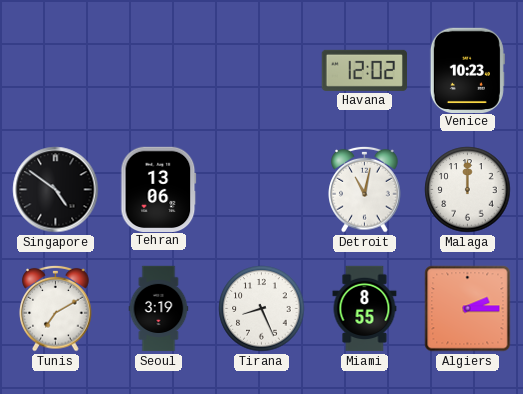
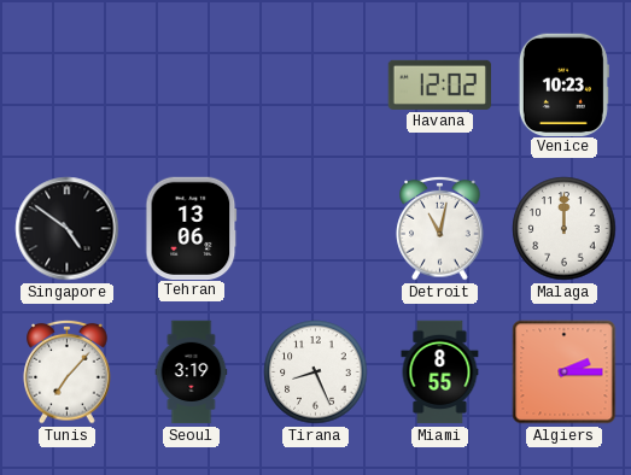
Tunis: 7:10 -> 7:07
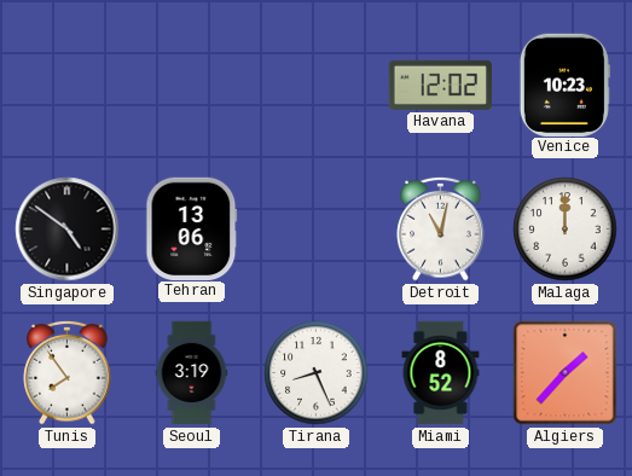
Tunis: 7:07 -> 7:54
Miami: 8:55 -> 8:52
Algiers: 2:15 -> 1:37
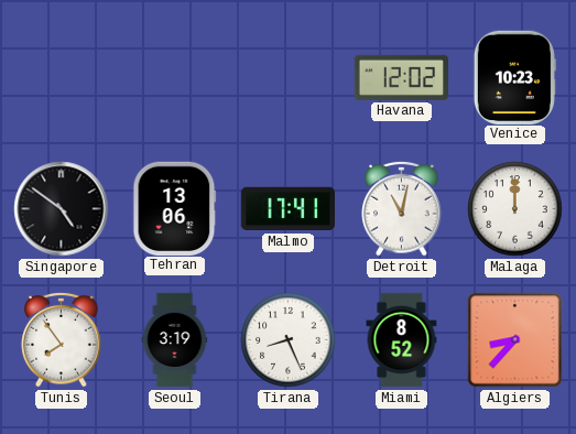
Malmo: none -> 17:41
Algiers: 1:37 -> 8:37
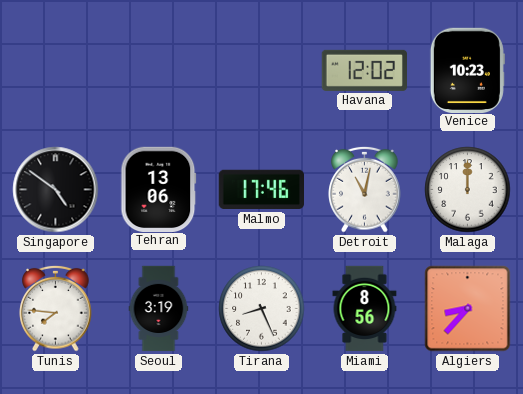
Malmo: 17:41 -> 17:46
Tunis: 7:54 -> 7:46
Miami: 8:52 -> 8:56
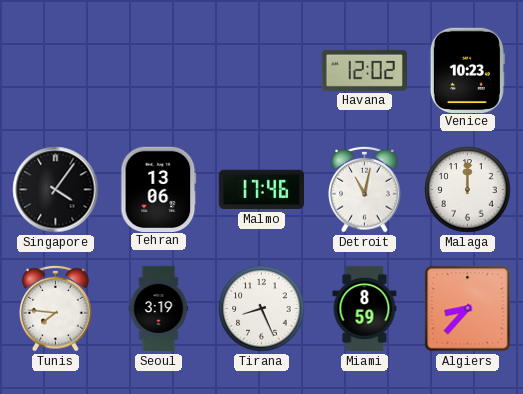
Singapore: 4:51 -> 4:06
Miami: 8:56 -> 8:59
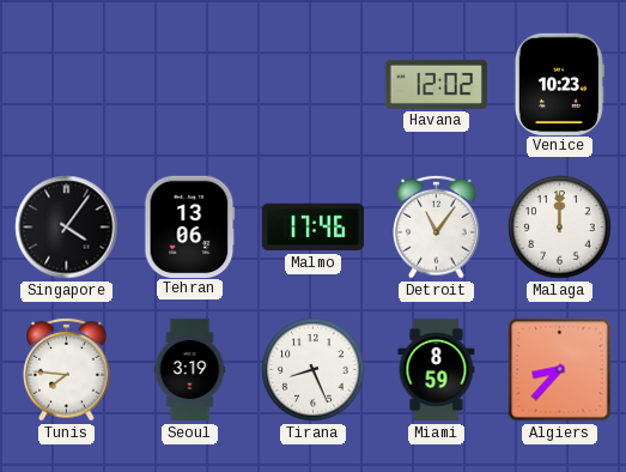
Detroit: 11:02 -> 11:06
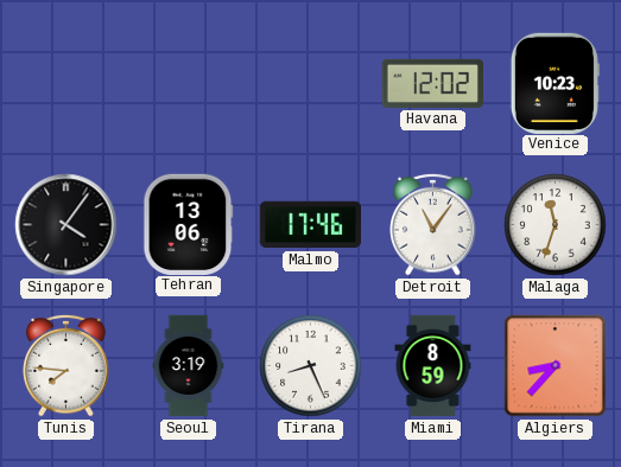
Malaga: 12:00 -> 11:33
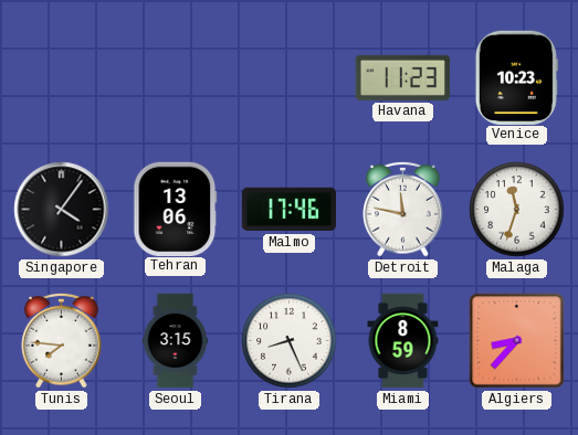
Havana: 12:02 -> 11:23
Detroit: 11:06 -> 11:47
Seoul: 3:19 -> 3:15
